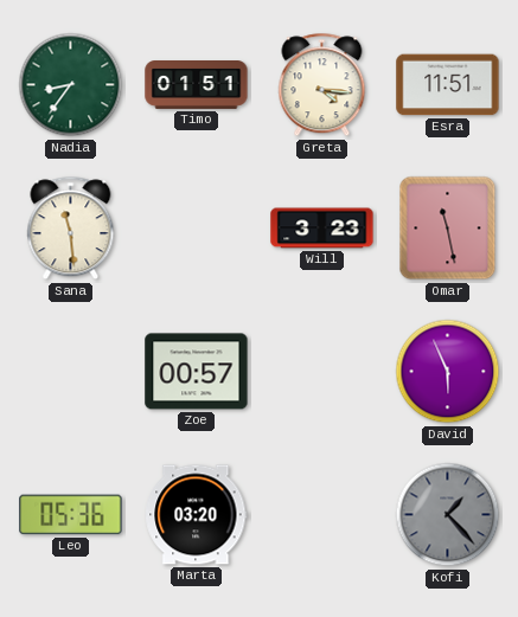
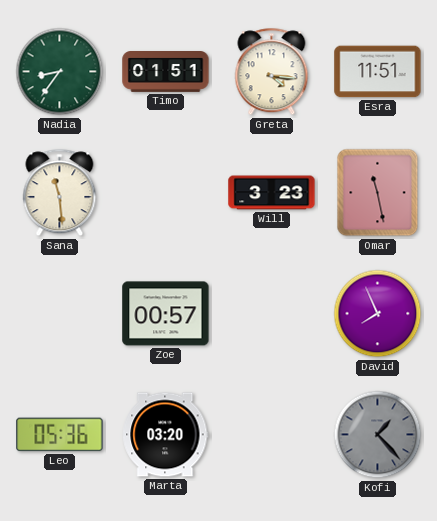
David: 5:56 -> 7:56
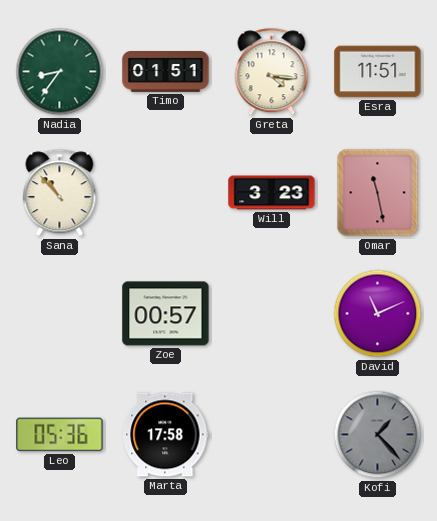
Sana: 11:29 -> 10:53
David: 7:56 -> 11:11
Marta: 03:20 -> 17:58
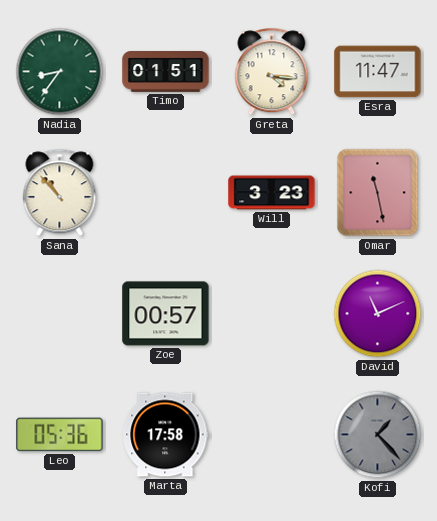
Esra: 11:51 -> 11:47
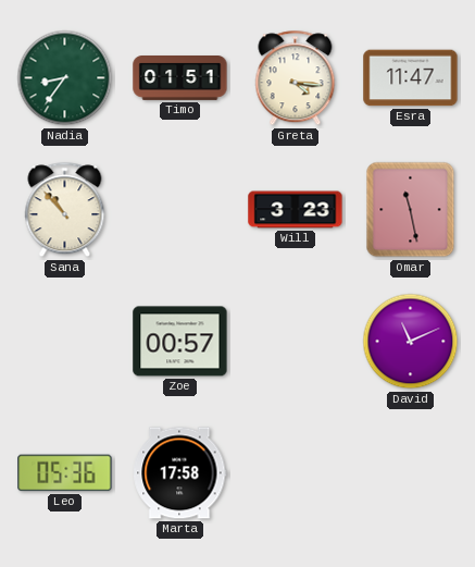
Kofi: 1:23 -> none
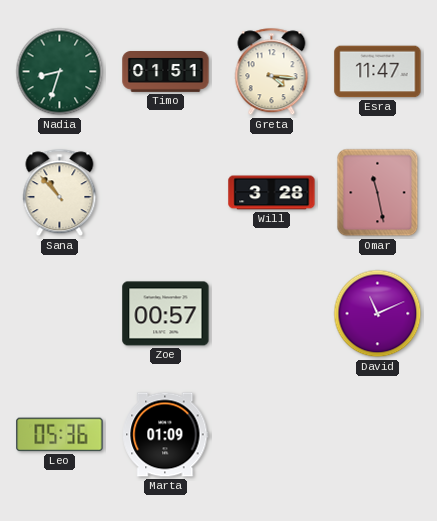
Nadia: 8:36 -> 8:33
Will: 3:23 -> 3:28
Marta: 17:58 -> 01:09
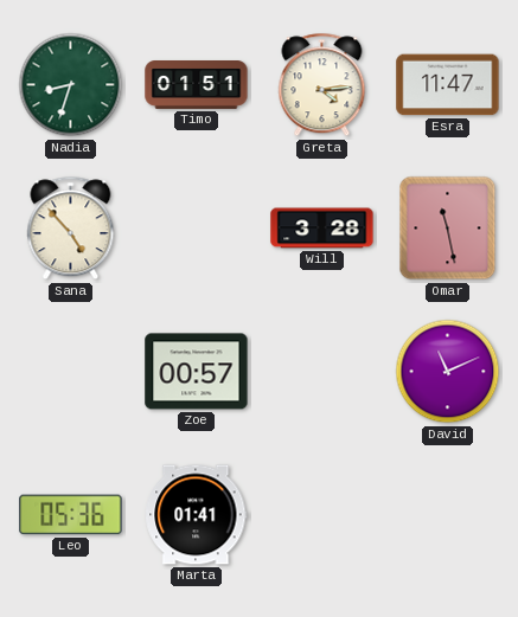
Greta: 4:16 -> 4:14
Sana: 10:53 -> 4:53
Marta: 01:09 -> 01:41
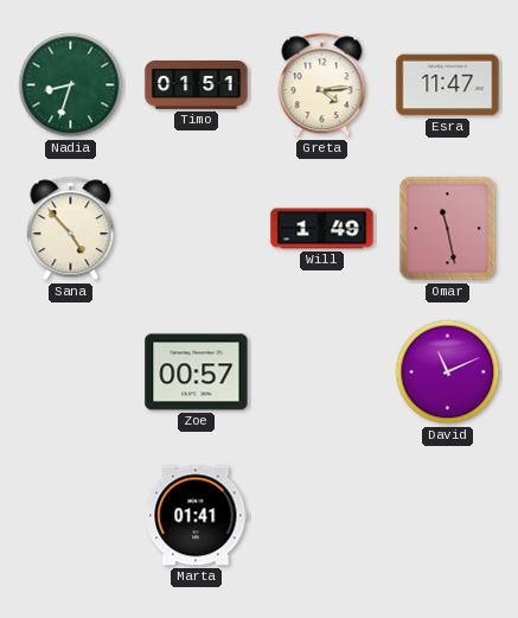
Will: 3:28 -> 1:49
Leo: 05:36 -> none
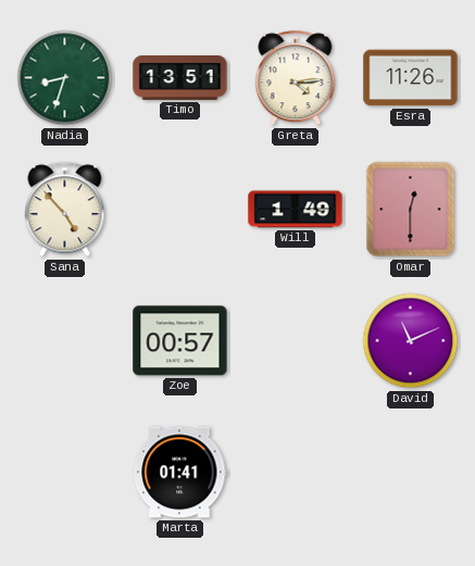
Timo: 01:51 -> 13:51
Esra: 11:47 -> 11:26
Omar: 11:28 -> 12:30
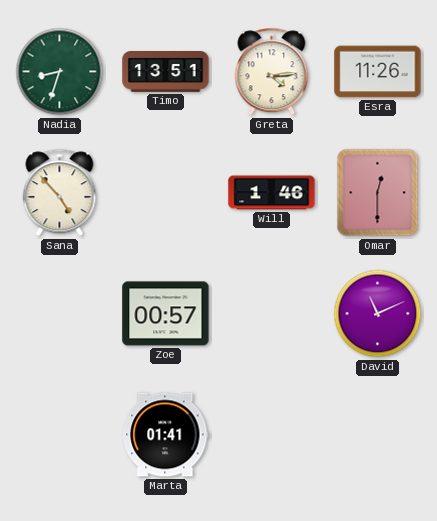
Will: 1:49 -> 1:46
